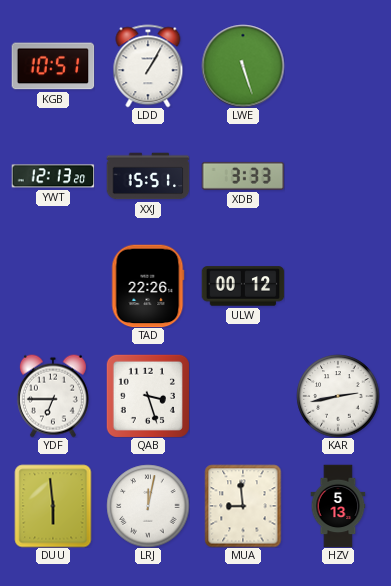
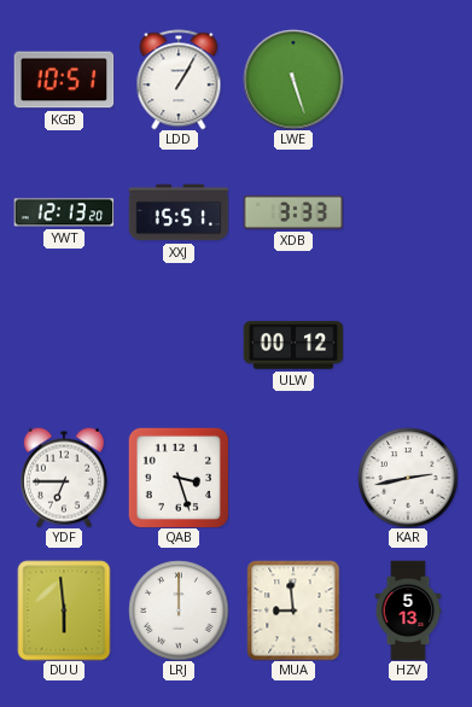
TAD: 22:26 -> none
LRJ: 12:02 -> 12:00
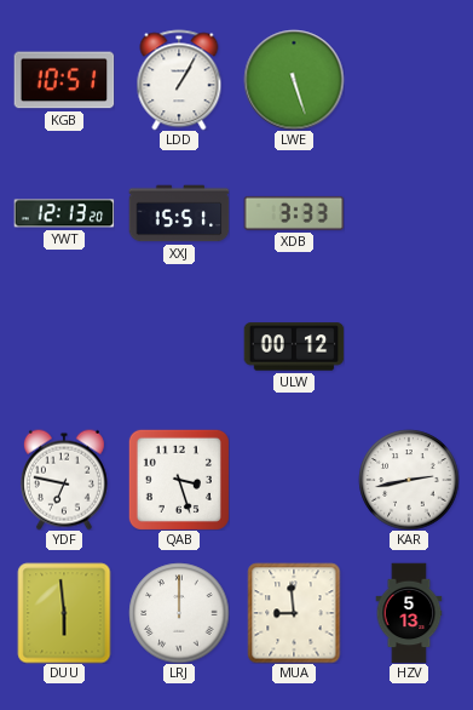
YDF: 6:45 -> 6:47
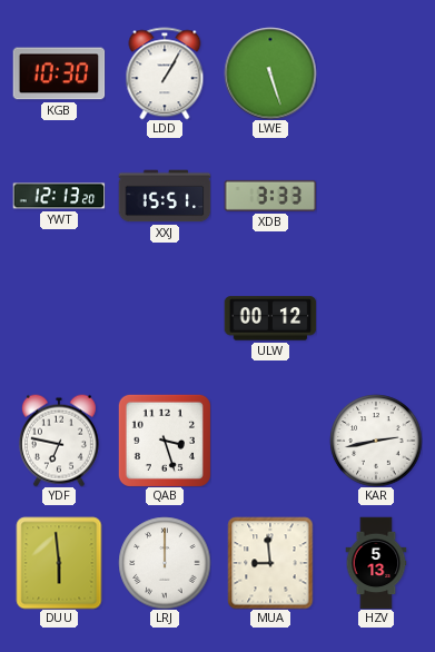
KGB: 10:51 -> 10:30
